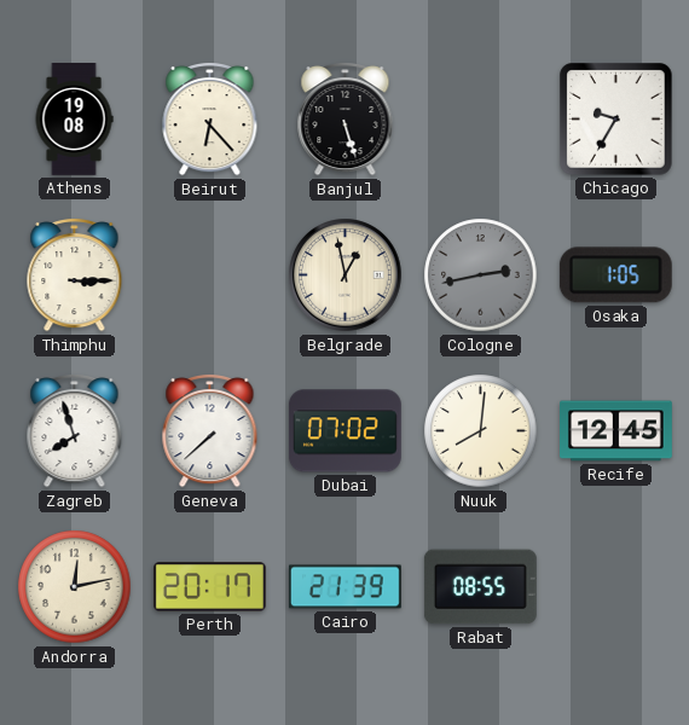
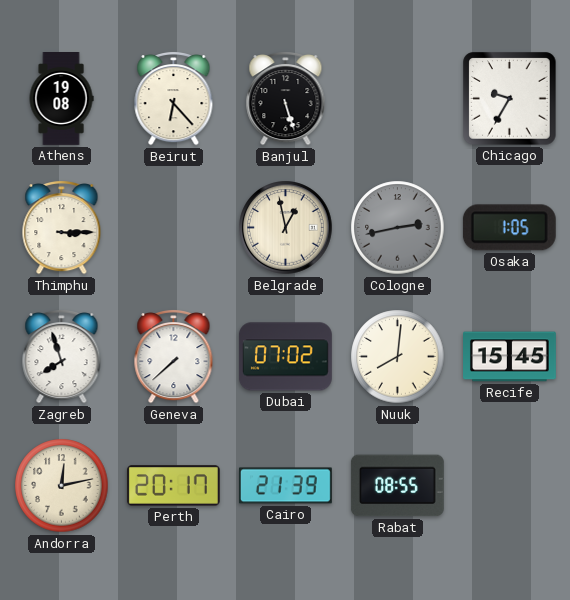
Recife: 12:45 -> 15:45
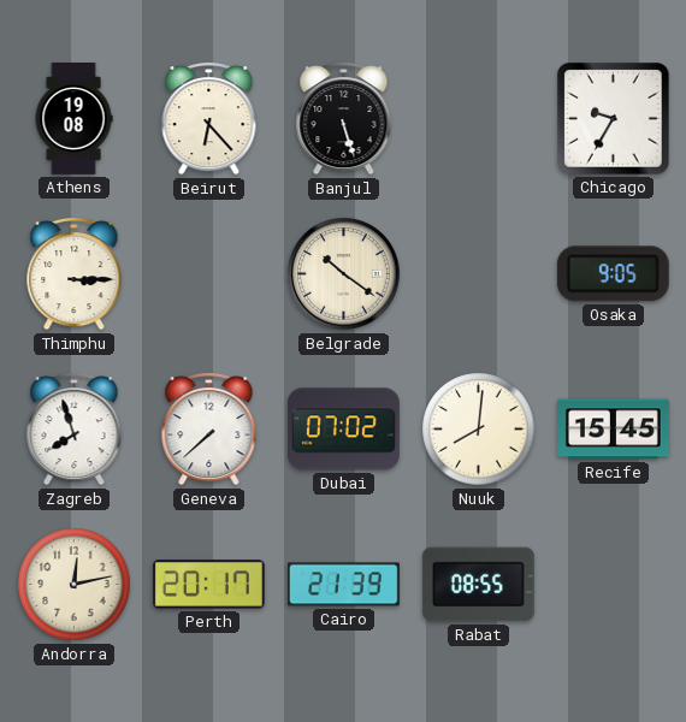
Belgrade: 12:58 -> 10:21
Cologne: 2:43 -> none
Osaka: 1:05 -> 9:05
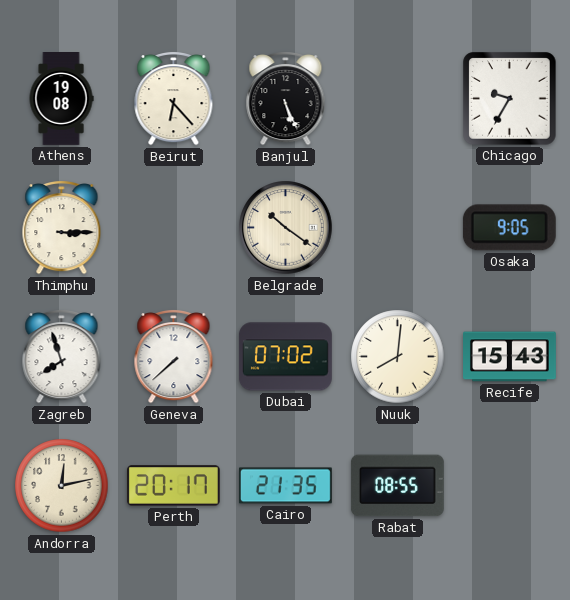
Banjul: 5:27 -> 5:26
Recife: 15:45 -> 15:43
Cairo: 21:39 -> 21:35
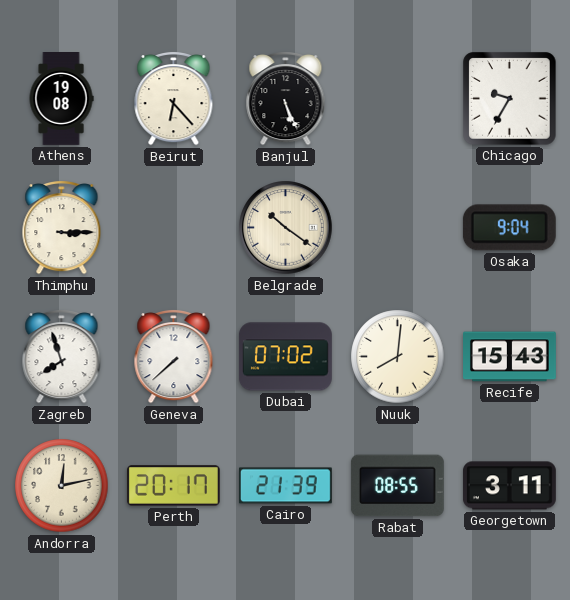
Osaka: 9:05 -> 9:04
Cairo: 21:35 -> 21:39
Georgetown: none -> 3:11
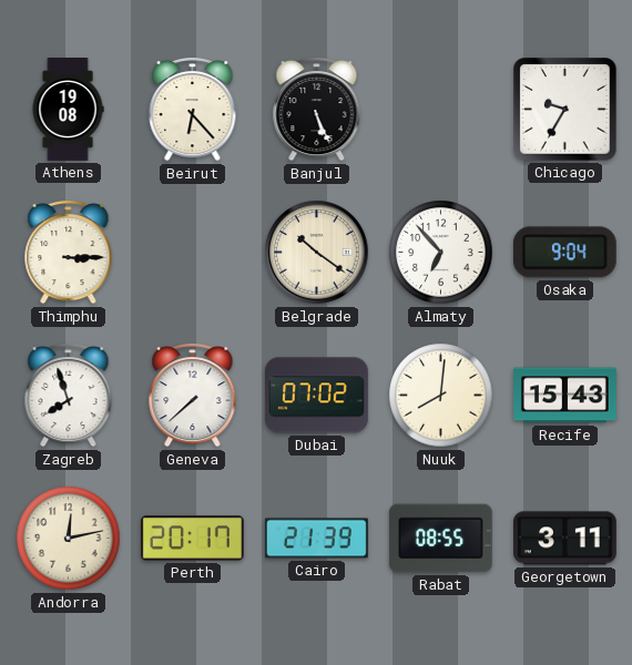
Almaty: none -> 6:53
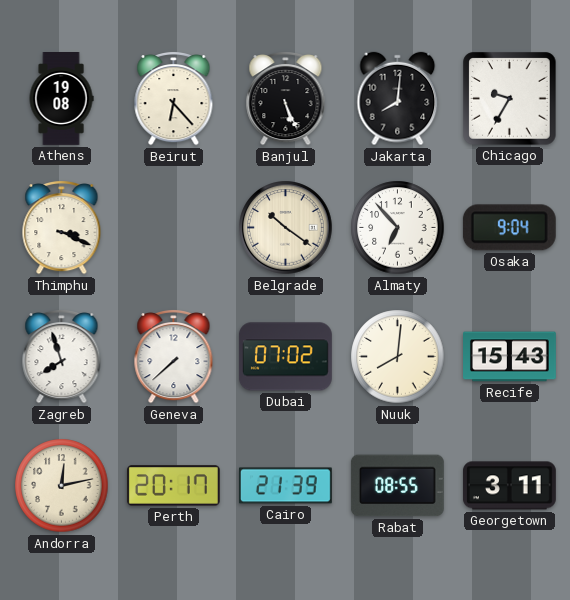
Jakarta: none -> 8:01
Thimphu: 3:15 -> 3:19
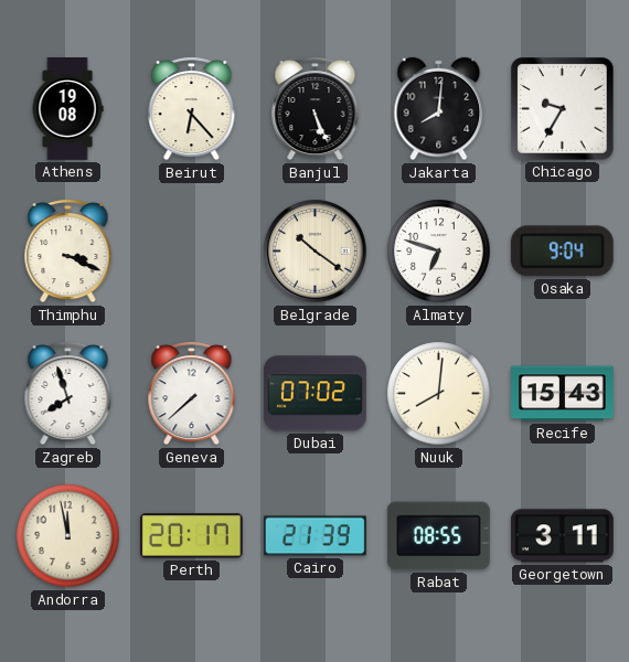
Almaty: 6:53 -> 6:48
Andorra: 12:13 -> 11:58
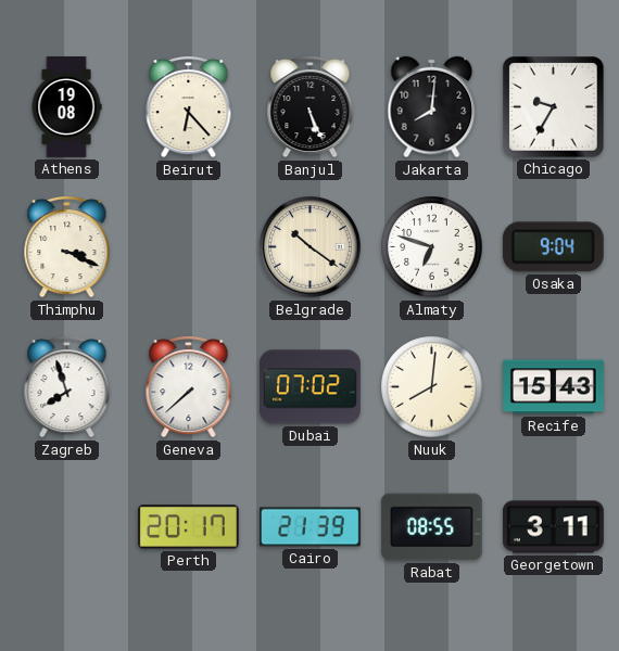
Andorra: 11:58 -> none
